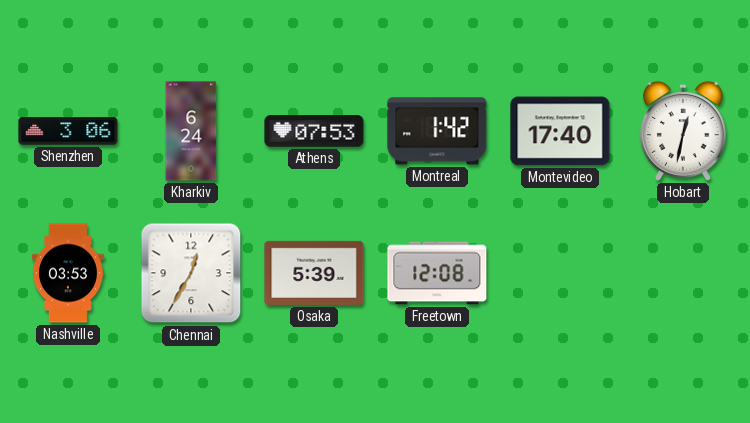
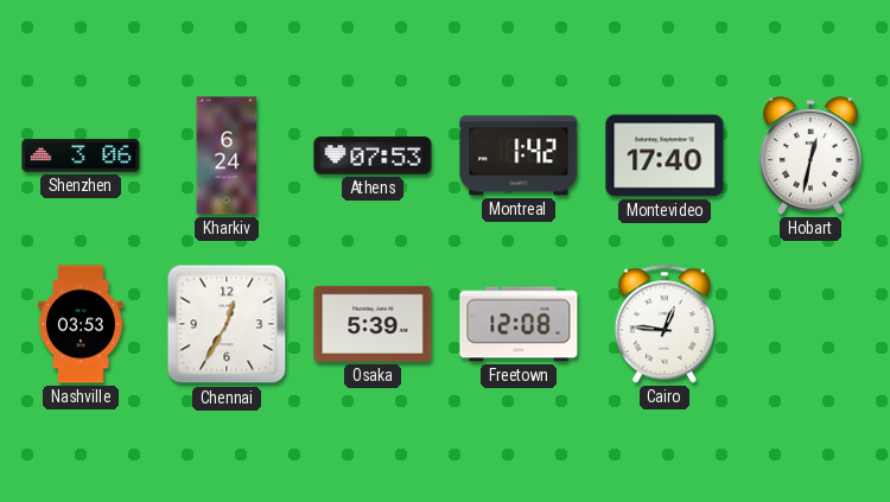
Cairo: none -> 12:46
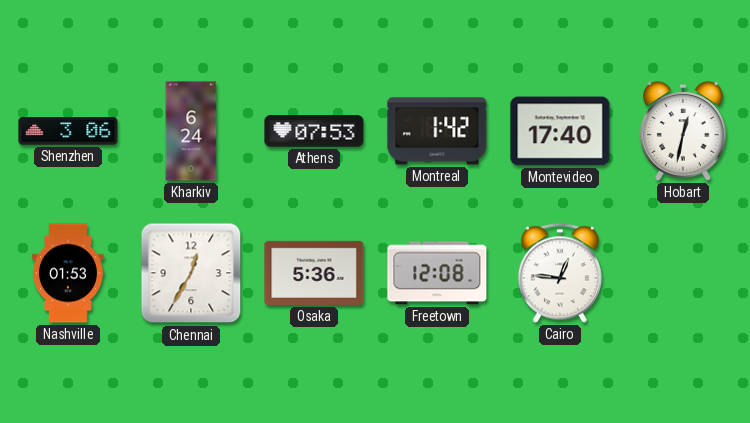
Nashville: 03:53 -> 01:53
Osaka: 5:39 -> 5:36
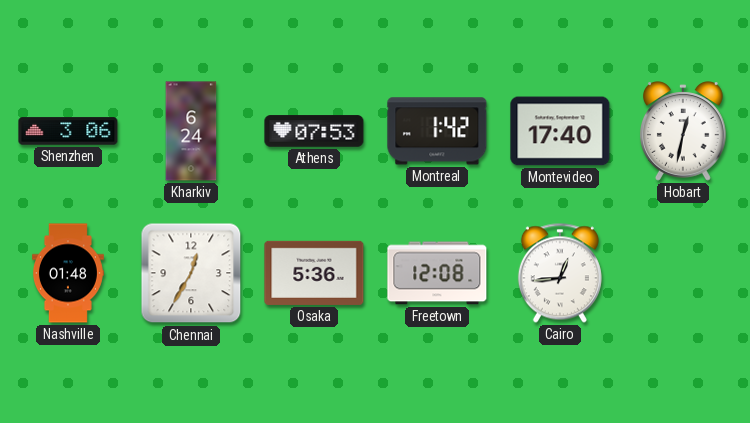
Nashville: 01:53 -> 01:48
Cairo: 12:46 -> 12:44
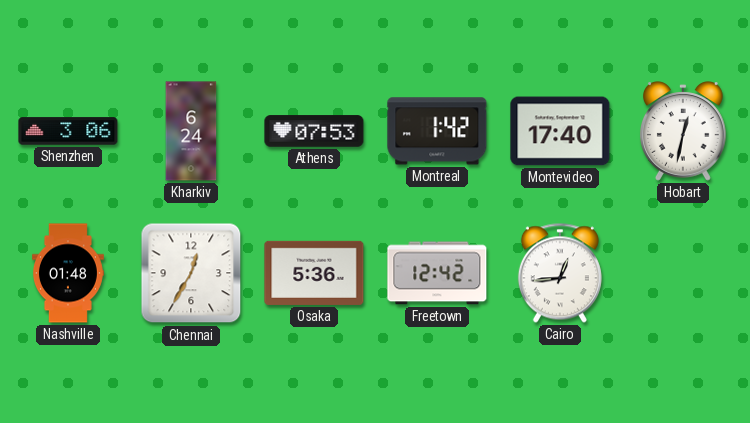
Freetown: 12:08 -> 12:42
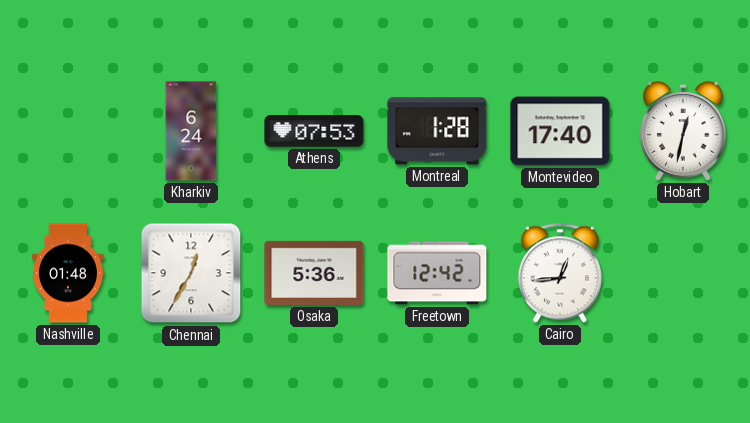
Shenzhen: 3:06 -> none
Montreal: 1:42 -> 1:28
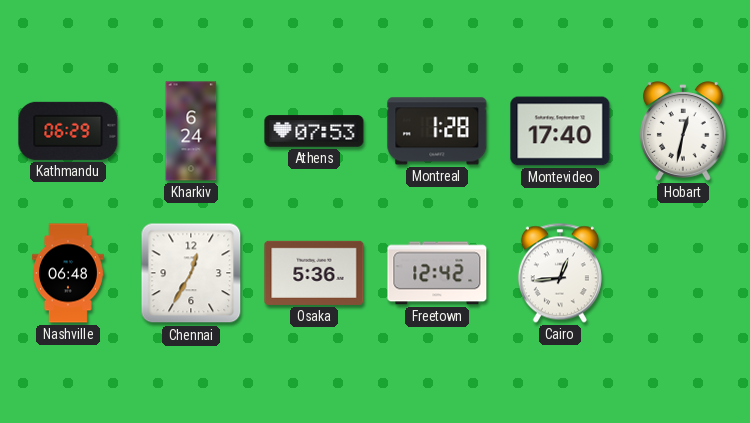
Kathmandu: none -> 06:29
Nashville: 01:48 -> 06:48
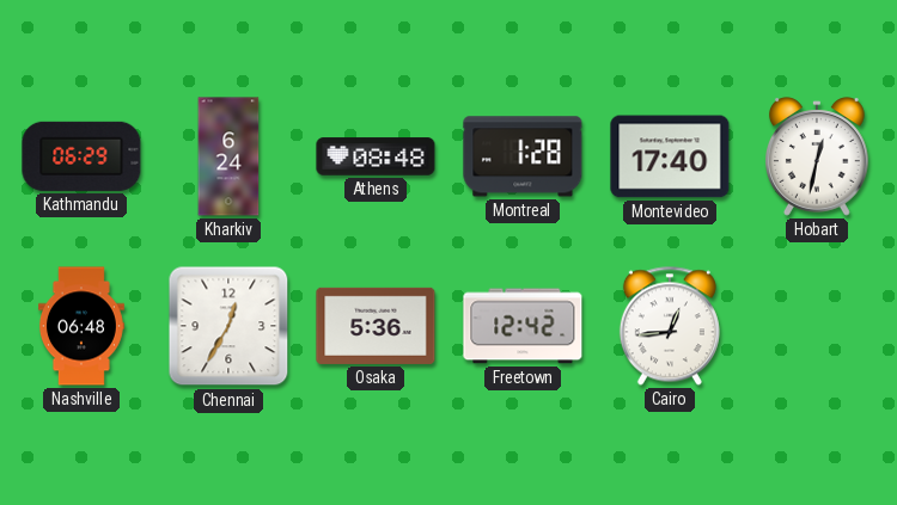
Athens: 07:53 -> 08:48
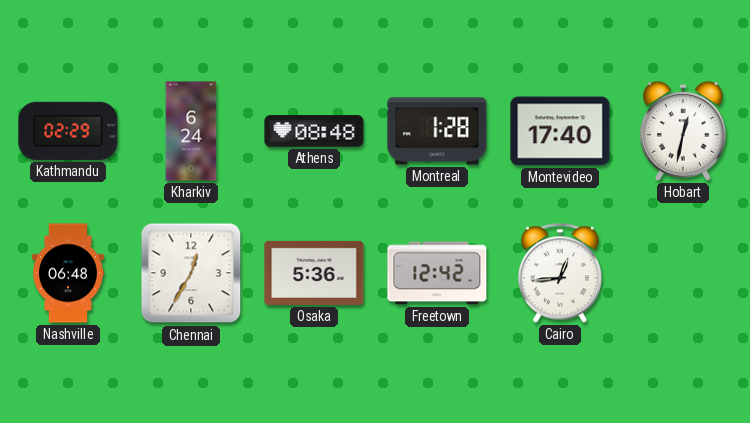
Kathmandu: 06:29 -> 02:29
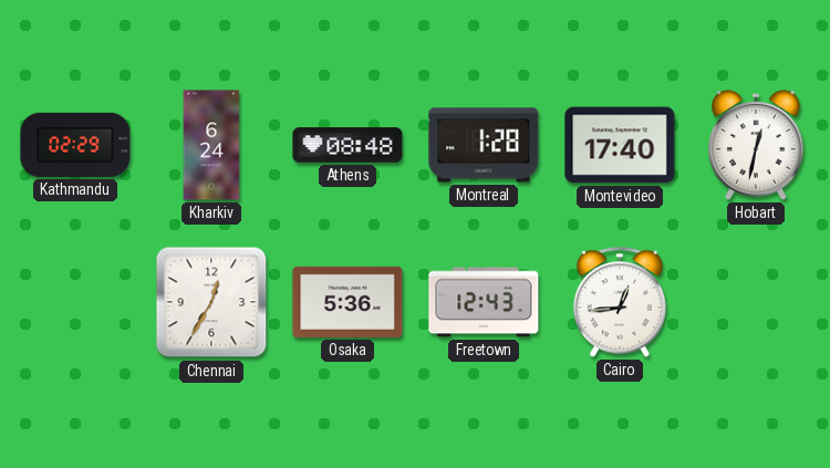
Nashville: 06:48 -> none
Freetown: 12:42 -> 12:43
